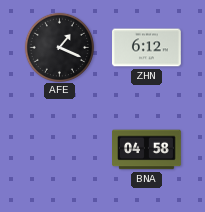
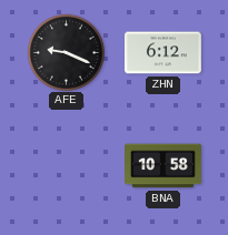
AFE: 1:19 -> 9:19
BNA: 04:58 -> 10:58
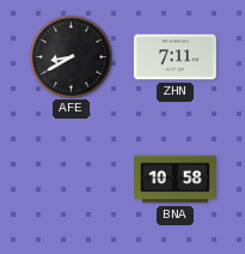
AFE: 9:19 -> 8:40
ZHN: 6:12 -> 7:11
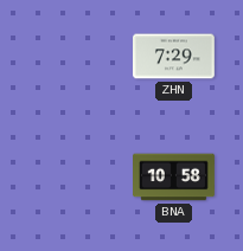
AFE: 8:40 -> none
ZHN: 7:11 -> 7:29
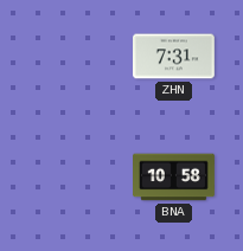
ZHN: 7:29 -> 7:31
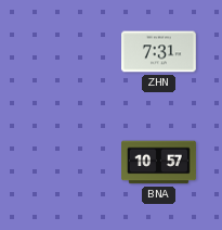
BNA: 10:58 -> 10:57
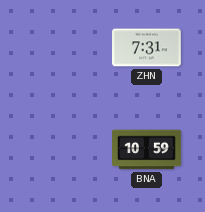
BNA: 10:57 -> 10:59
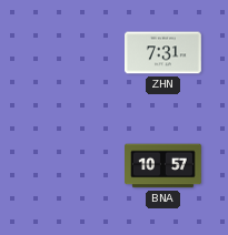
BNA: 10:59 -> 10:57
